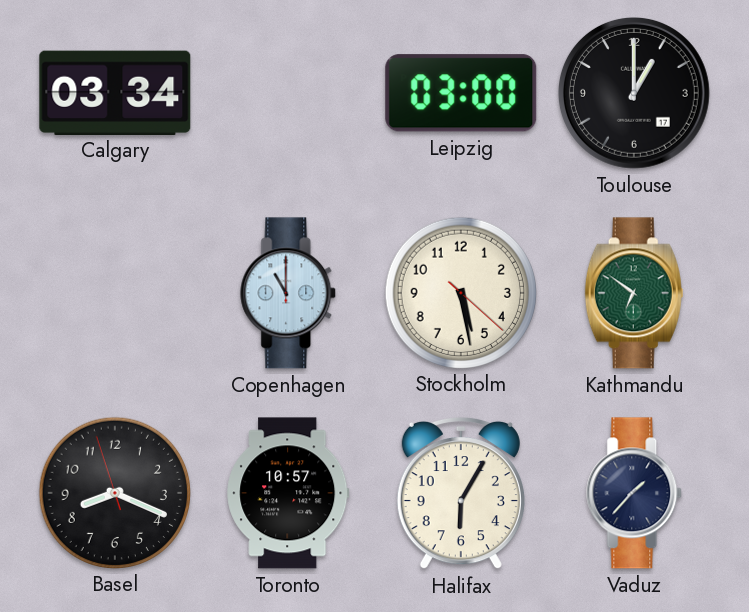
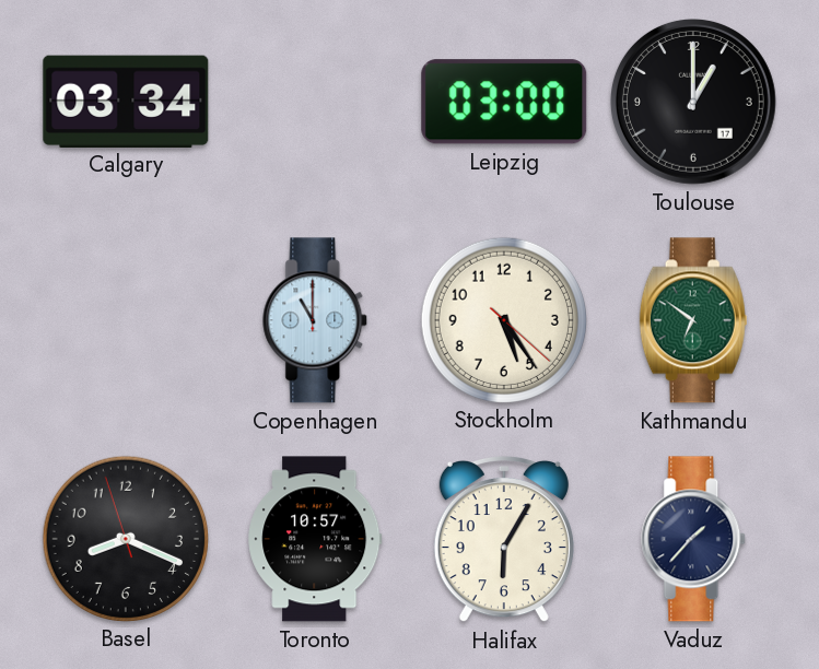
Stockholm: 5:28 -> 5:24
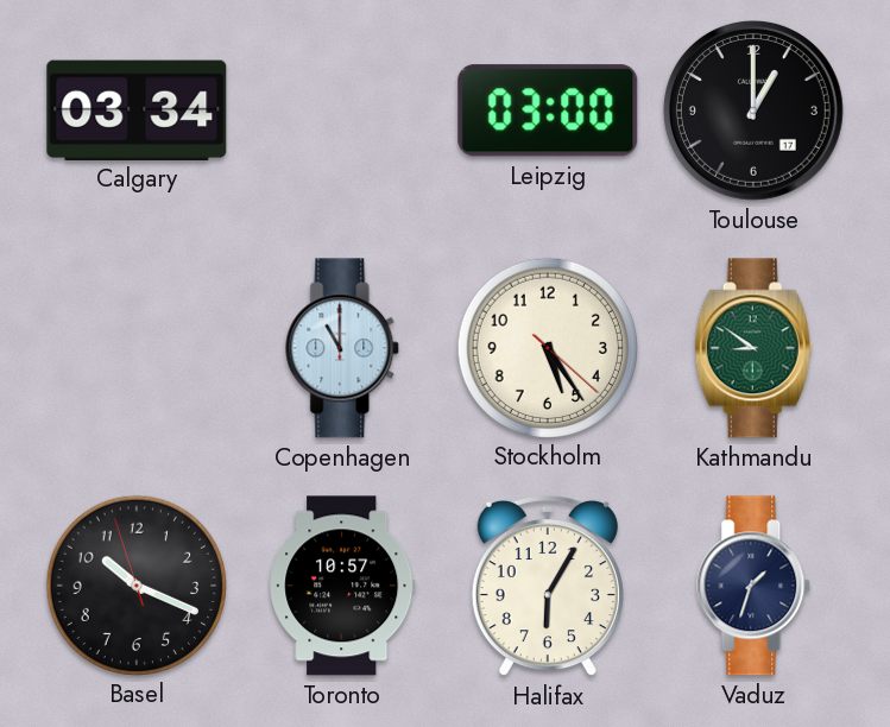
Kathmandu: 6:51 -> 8:51
Basel: 8:18 -> 10:18
Vaduz: 1:37 -> 1:33
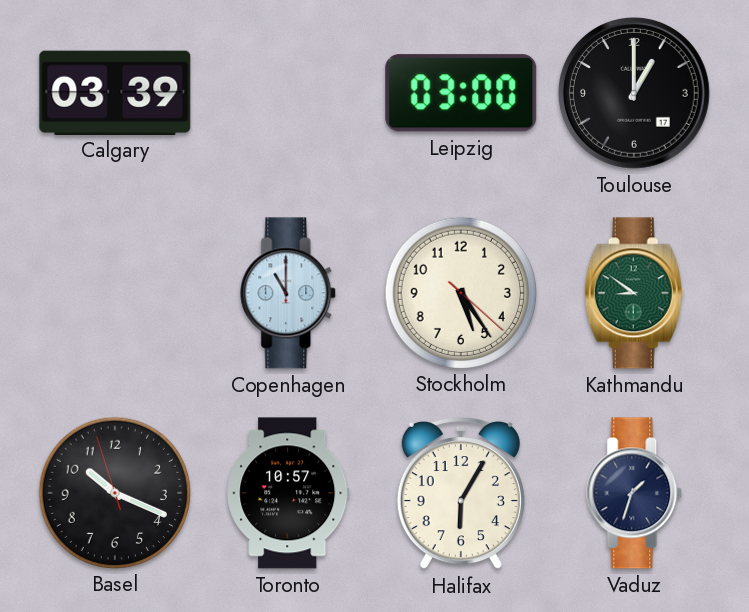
Calgary: 03:34 -> 03:39
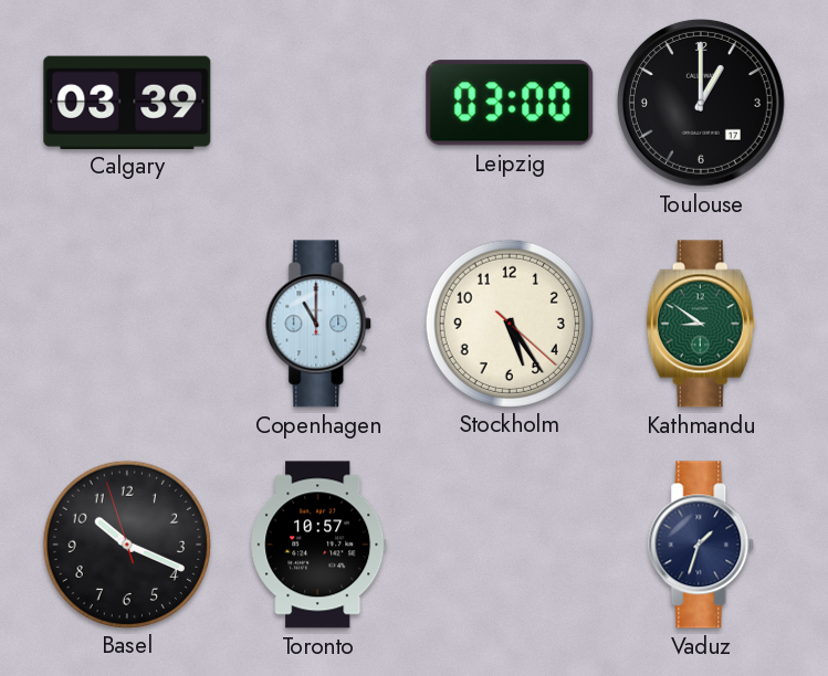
Halifax: 6:05 -> none
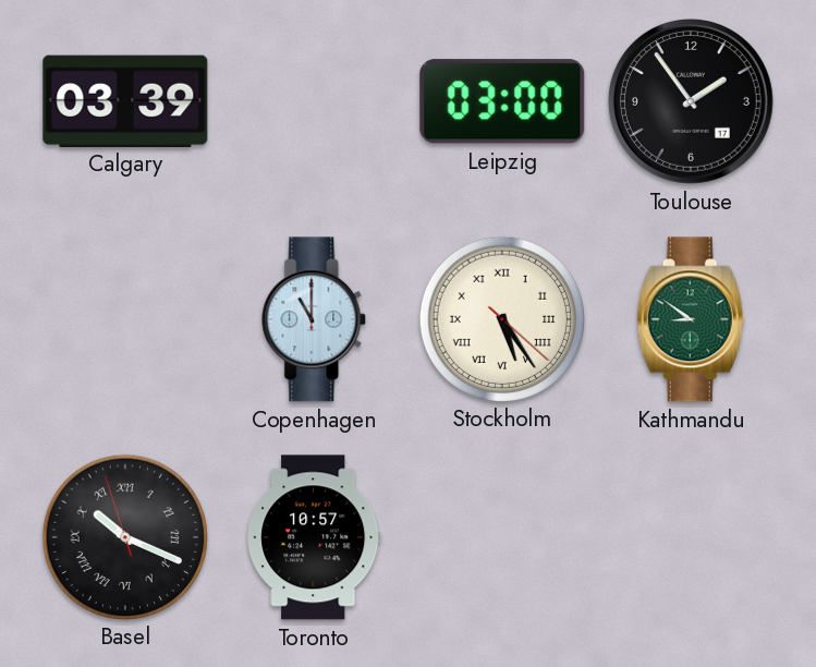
Toulouse: 1:00 -> 1:54
Stockholm numerals: Arabic -> Roman
Basel numerals: Arabic -> Roman
Vaduz: 1:33 -> none
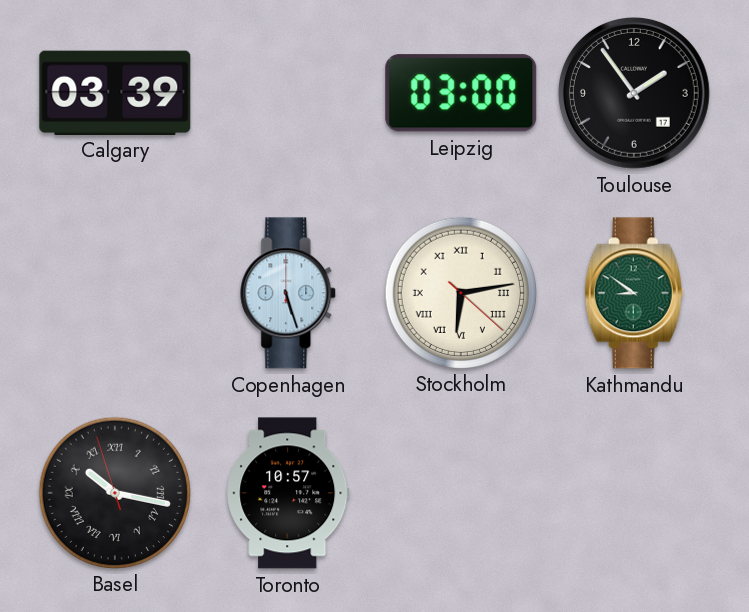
Copenhagen: 11:00 -> 5:27
Stockholm: 5:24 -> 6:13
Basel: 10:18 -> 10:16
